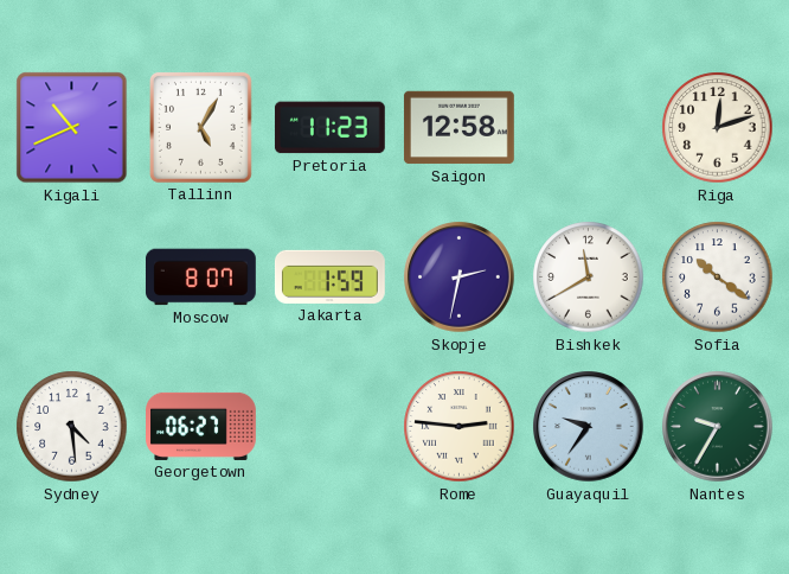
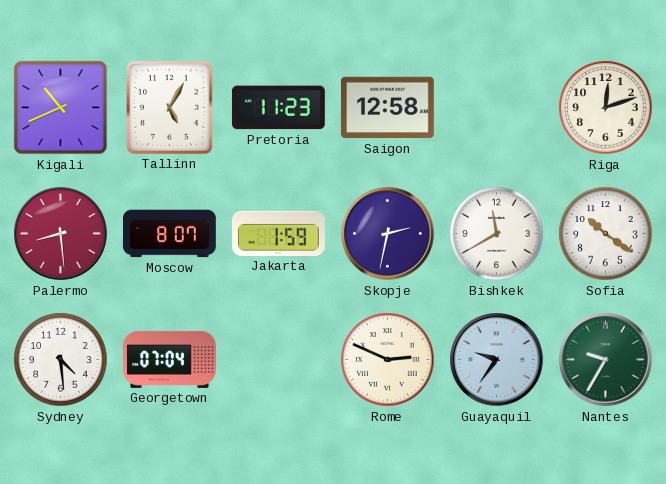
Palermo: none -> 8:29
Georgetown: 06:27 -> 07:04
Rome: 2:46 -> 2:49
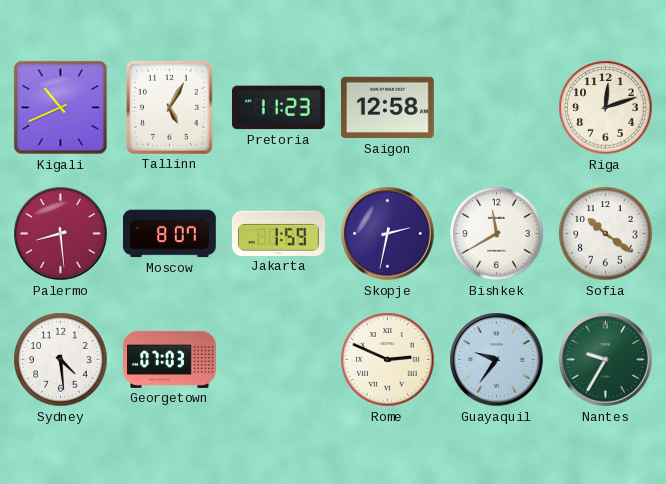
Georgetown: 07:04 -> 07:03
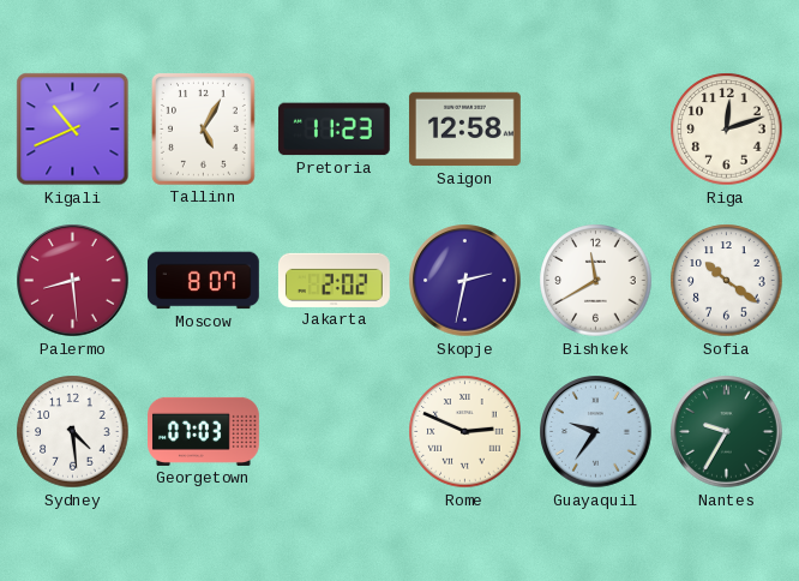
Jakarta: 1:59 -> 2:02
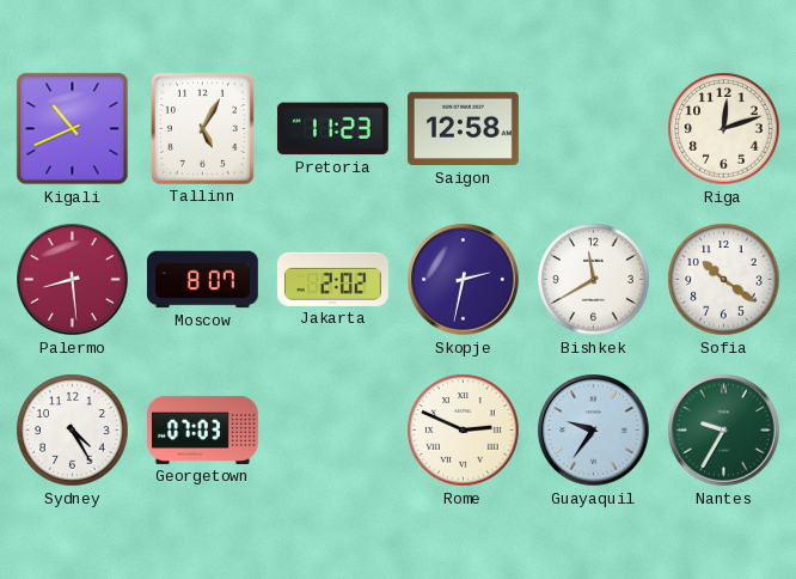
Sydney: 4:29 -> 4:25
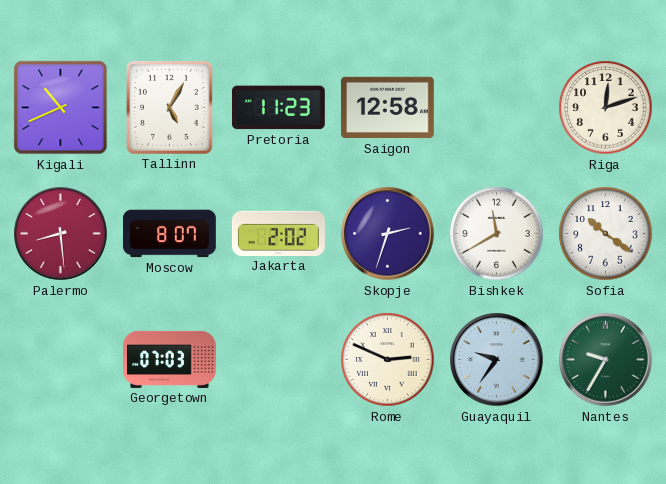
Skopje: 2:32 -> 2:33
Sydney: 4:25 -> none
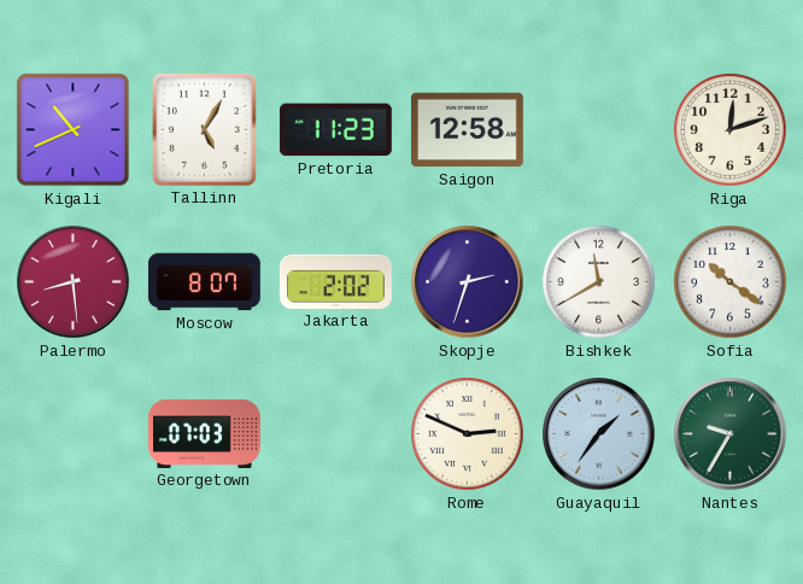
Guayaquil: 9:36 -> 1:36
